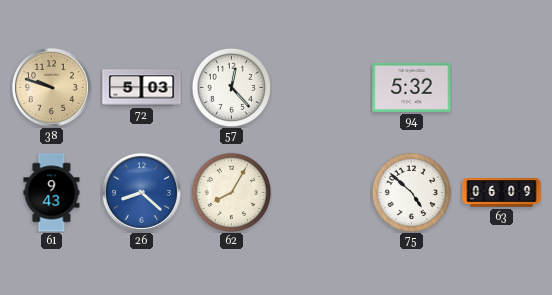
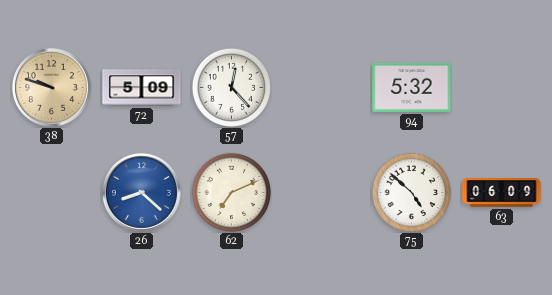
72: 5:03 -> 5:09
61: 9:43 -> none
62: 8:05 -> 7:11
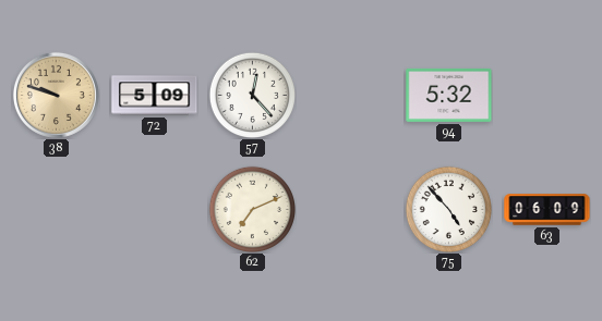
26: 8:22 -> none
75: 4:52 -> 4:53
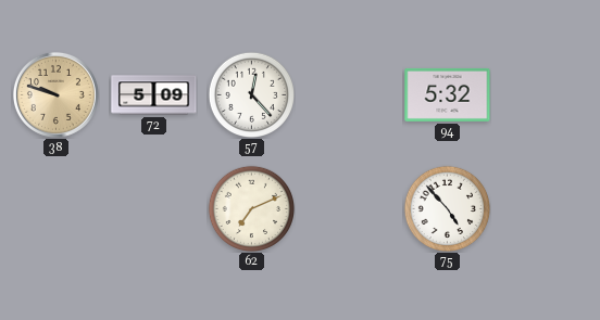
63: 06:09 -> none
